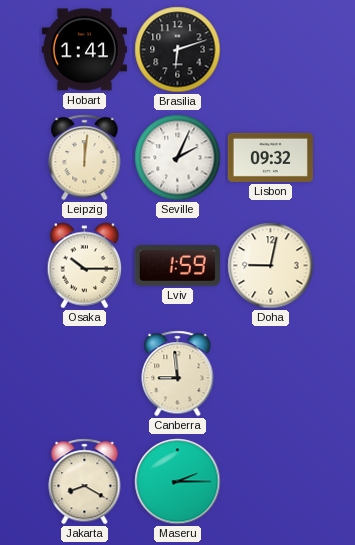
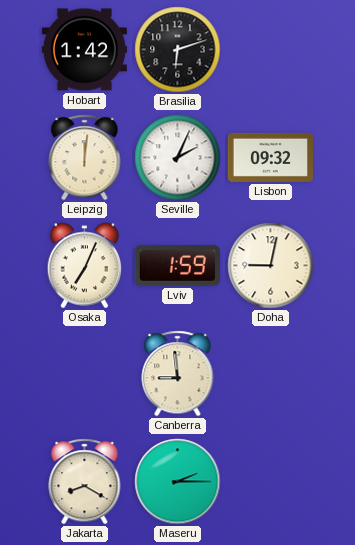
Hobart: 1:41 -> 1:42
Osaka: 10:15 -> 7:04
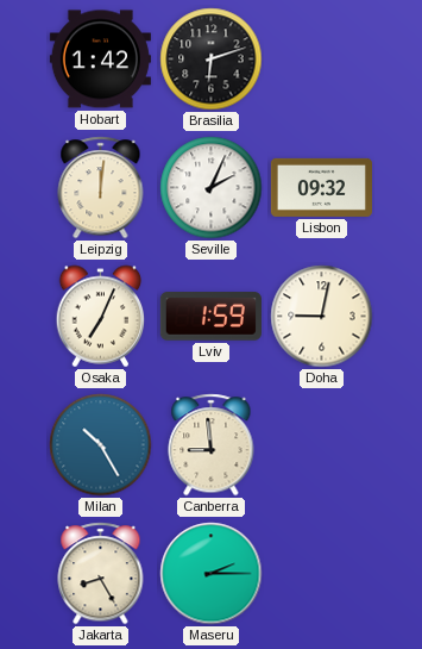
Milan: none -> 10:25
Jakarta: 8:20 -> 8:25
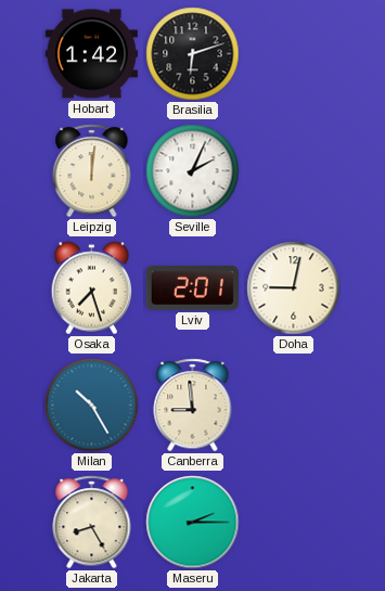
Lisbon: 09:32 -> none
Osaka: 7:04 -> 7:27
Lviv: 1:59 -> 2:01
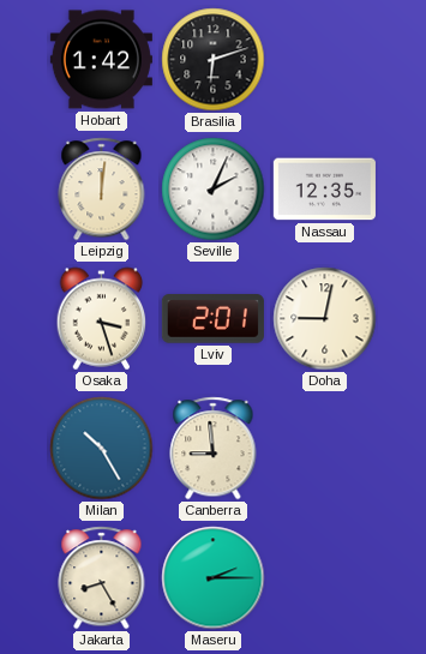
Nassau: none -> 12:35
Osaka: 7:27 -> 3:27
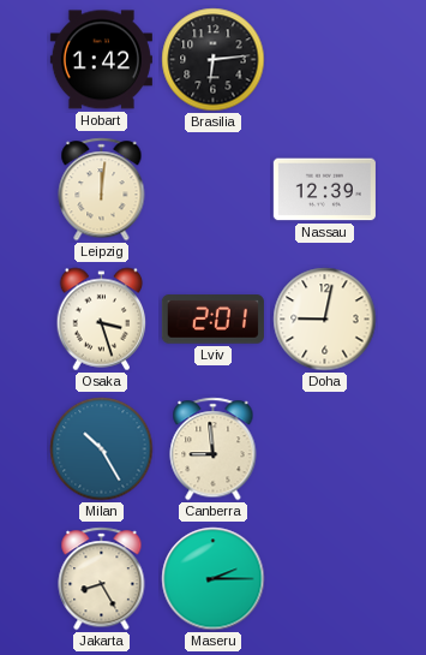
Brasilia: 6:12 -> 6:14
Seville: 2:04 -> none
Nassau: 12:35 -> 12:39
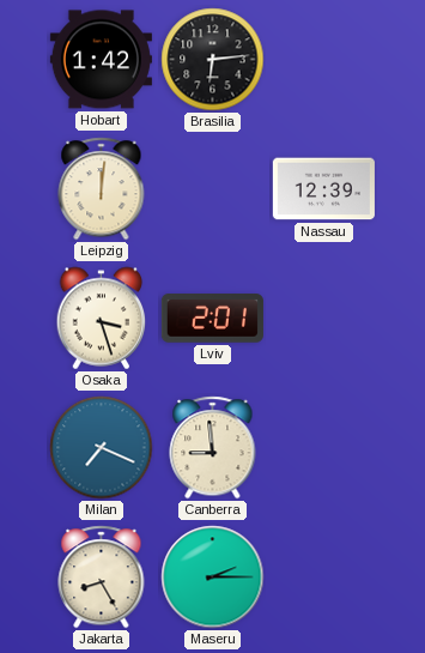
Doha: 9:02 -> none
Milan: 10:25 -> 7:19
